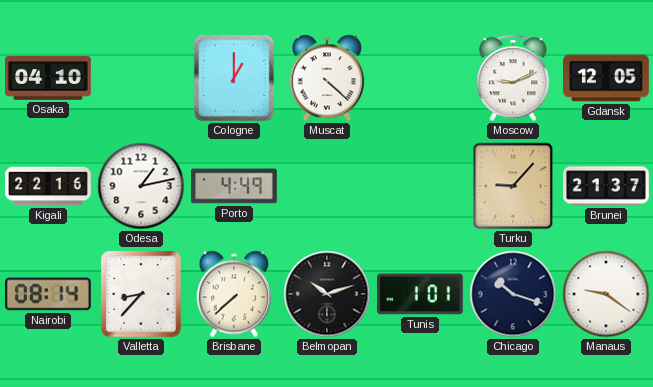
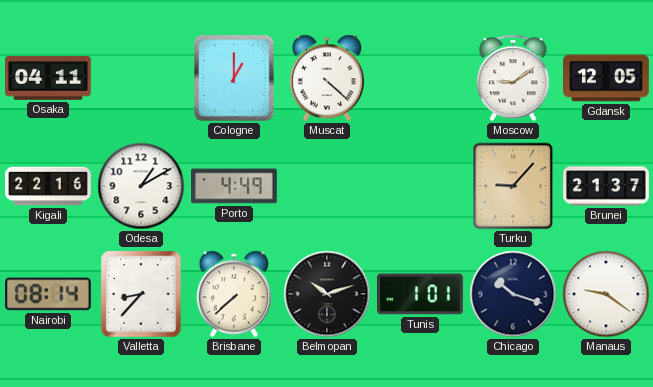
Osaka: 04:10 -> 04:11
Moscow: 9:11 -> 9:09
Odesa: 1:13 -> 1:10
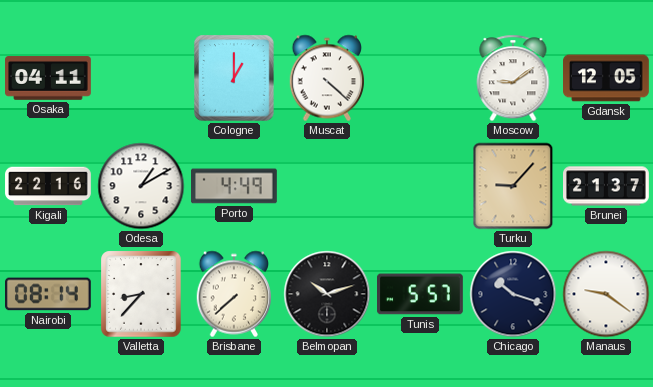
Tunis: 1:01 -> 5:57
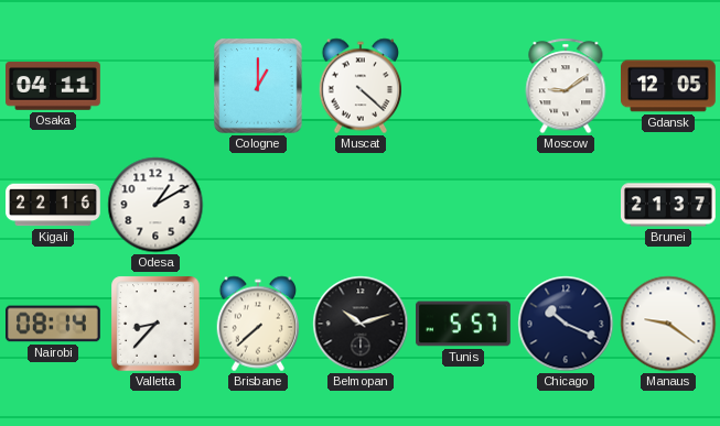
Porto: 4:49 -> none
Turku: 9:07 -> none
Chicago: 10:18 -> 10:19
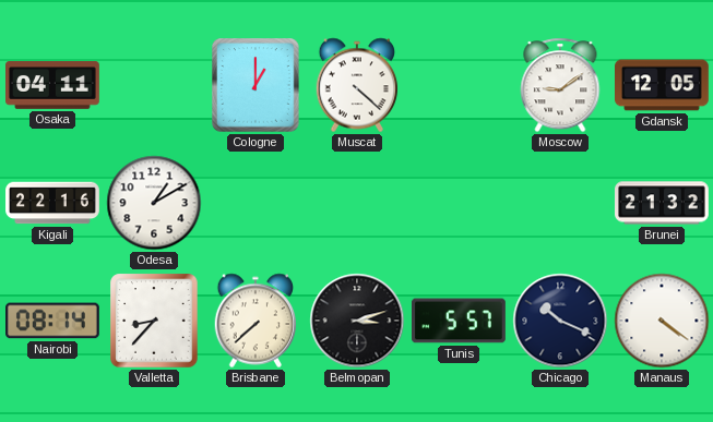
Brunei: 21:37 -> 21:32
Belmopan: 10:12 -> 3:12
Manaus: 9:21 -> 4:21
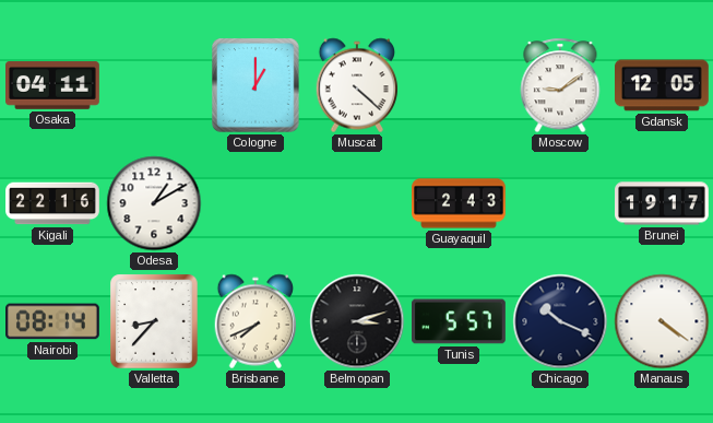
Guayaquil: none -> 2:43
Brunei: 21:32 -> 19:17
Brisbane: 7:38 -> 7:41
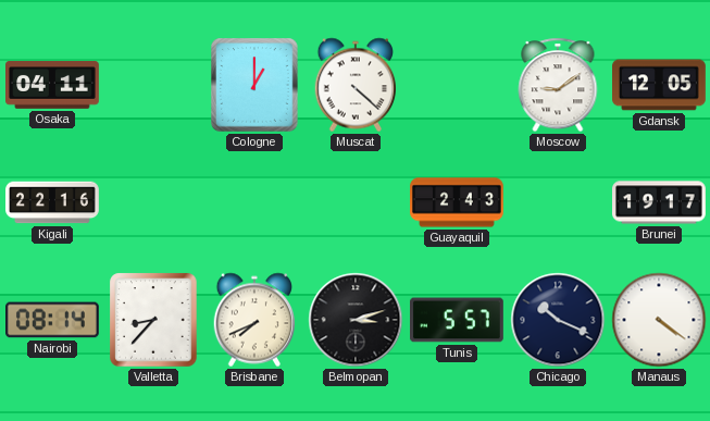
Odesa: 1:10 -> none
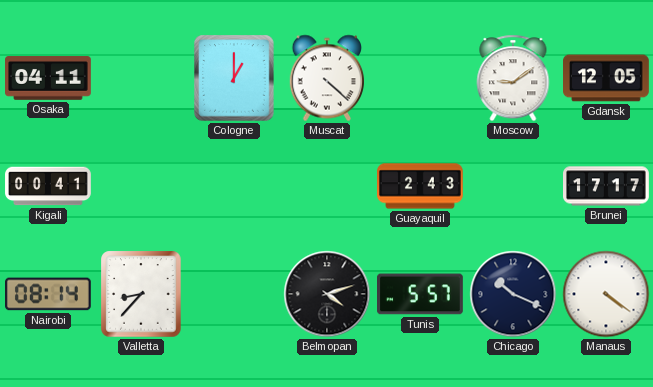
Kigali: 22:16 -> 00:41
Brunei: 19:17 -> 17:17
Brisbane: 7:41 -> none
Belmopan: 3:12 -> 4:12
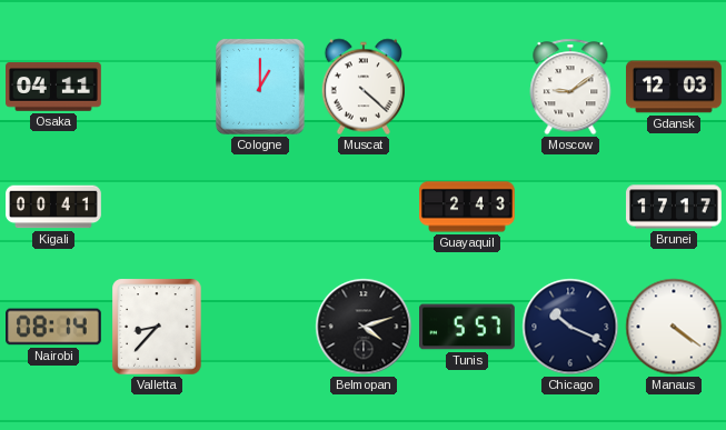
Gdansk: 12:05 -> 12:03
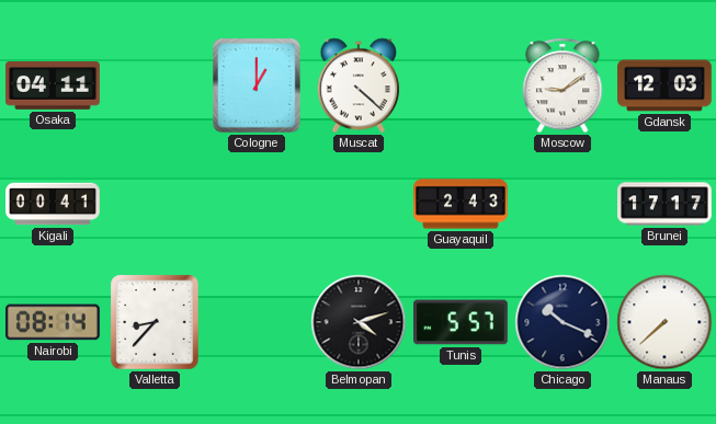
Manaus: 4:21 -> 7:38
